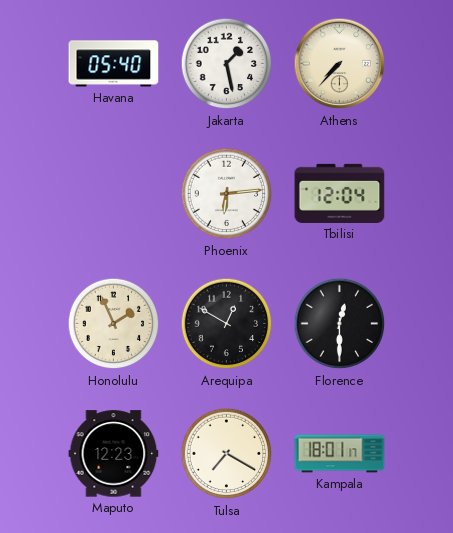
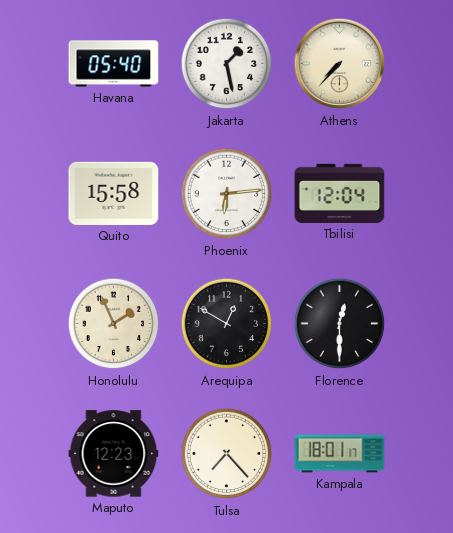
Quito: none -> 15:58
Tulsa: 7:20 -> 7:23
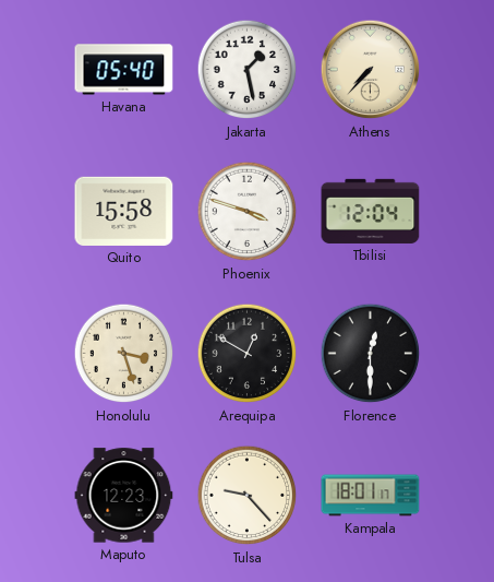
Phoenix: 6:14 -> 3:48
Honolulu: 1:56 -> 3:27
Tulsa: 7:23 -> 9:23
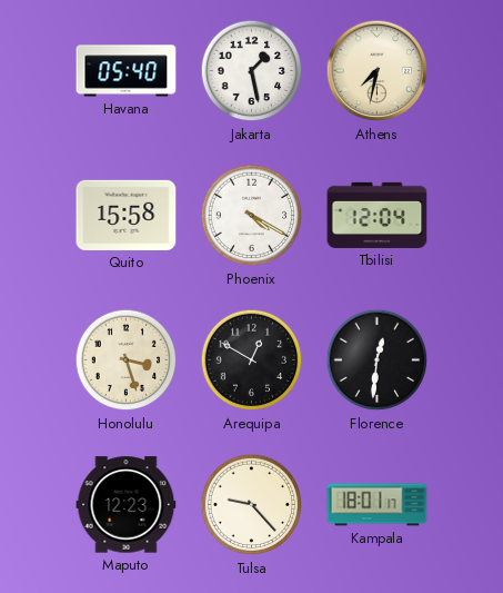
Athens: 7:37 -> 7:32
Phoenix: 3:48 -> 4:20
Florence: 12:30 -> 12:31
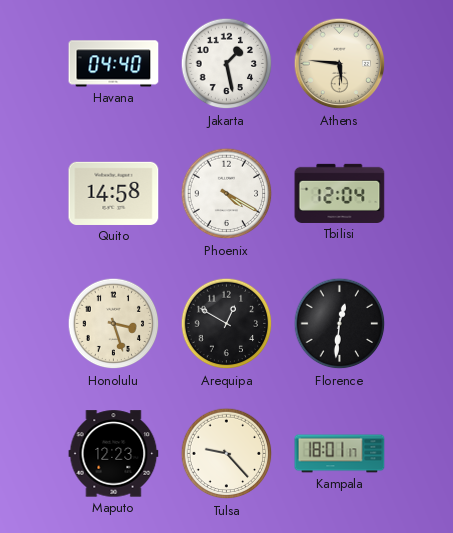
Havana: 05:40 -> 04:40
Athens: 7:32 -> 5:46
Quito: 15:58 -> 14:58
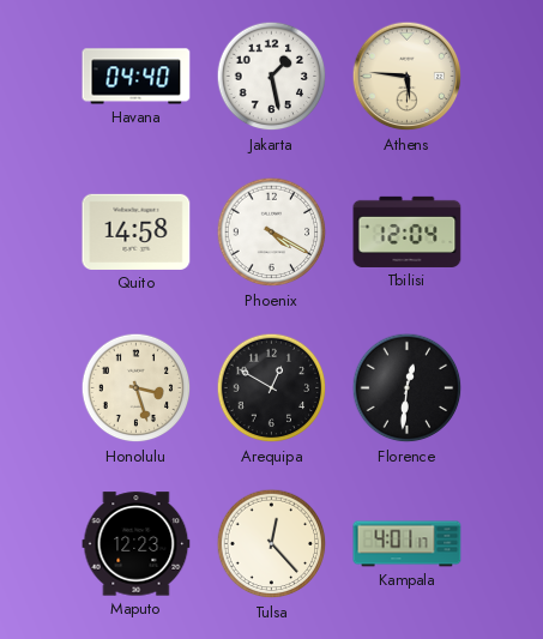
Tulsa: 9:23 -> 12:23
Kampala: 18:01 -> 4:01
